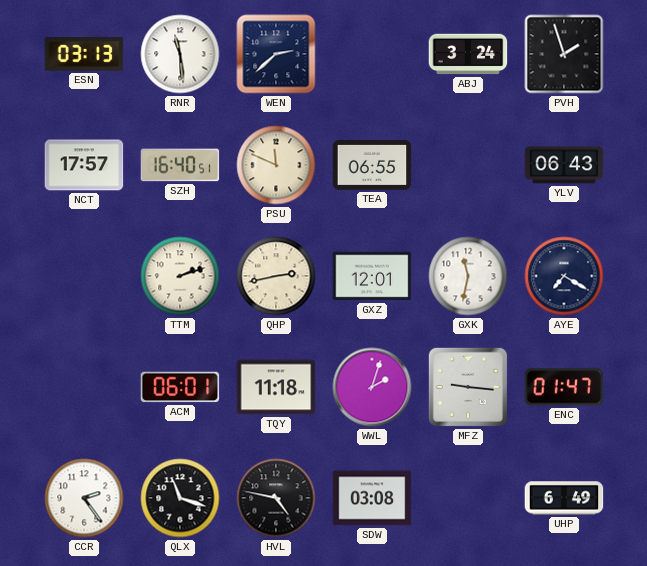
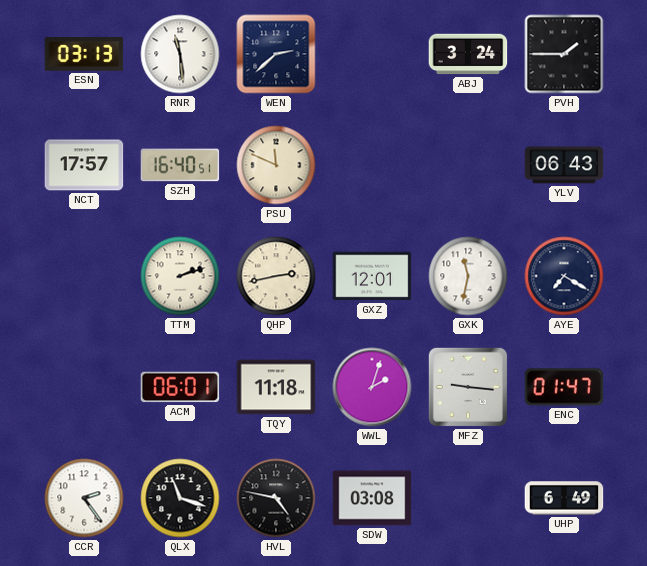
PVH: 1:57 -> 1:45
TEA: 06:55 -> none
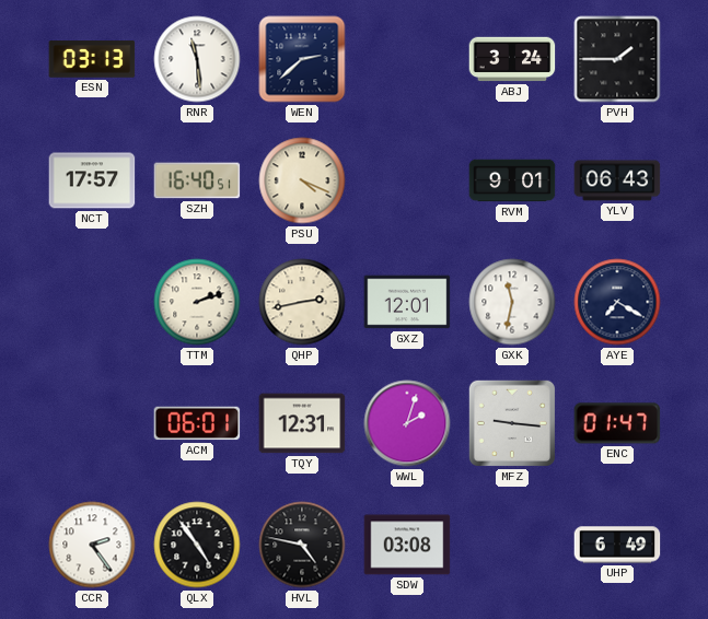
PSU: 11:49 -> 4:19
RVM: none -> 9:01
TQY: 11:18 -> 12:31
QLX: 11:18 -> 4:54
